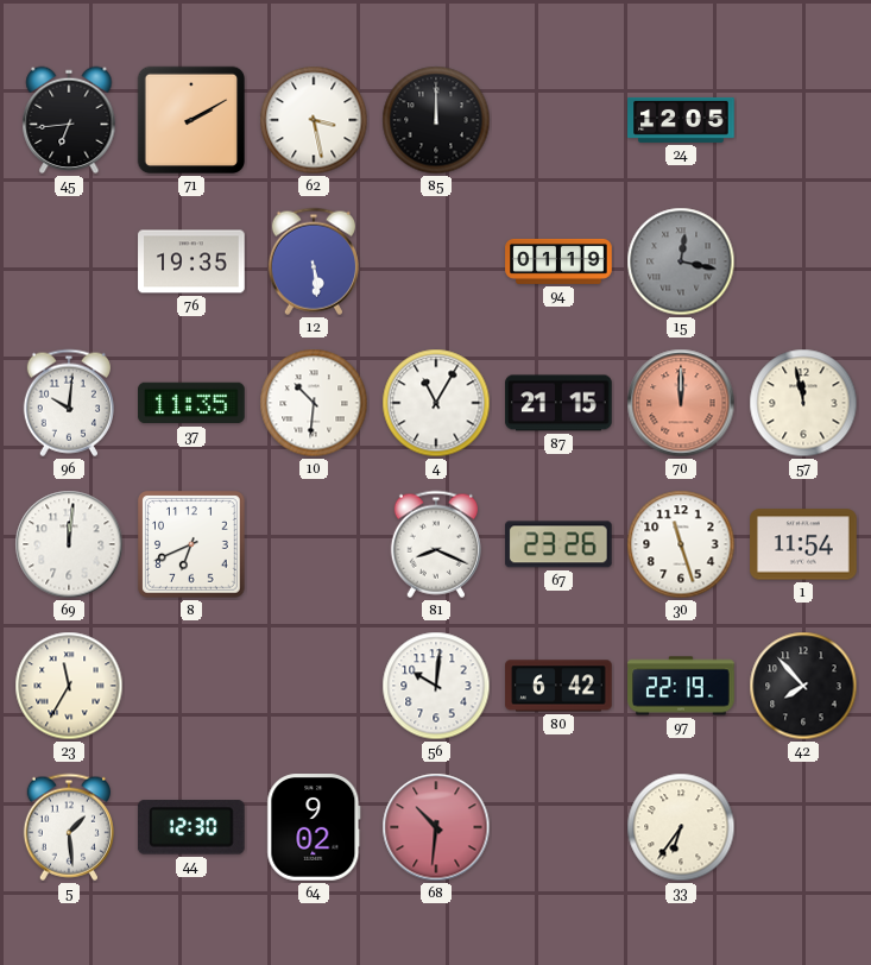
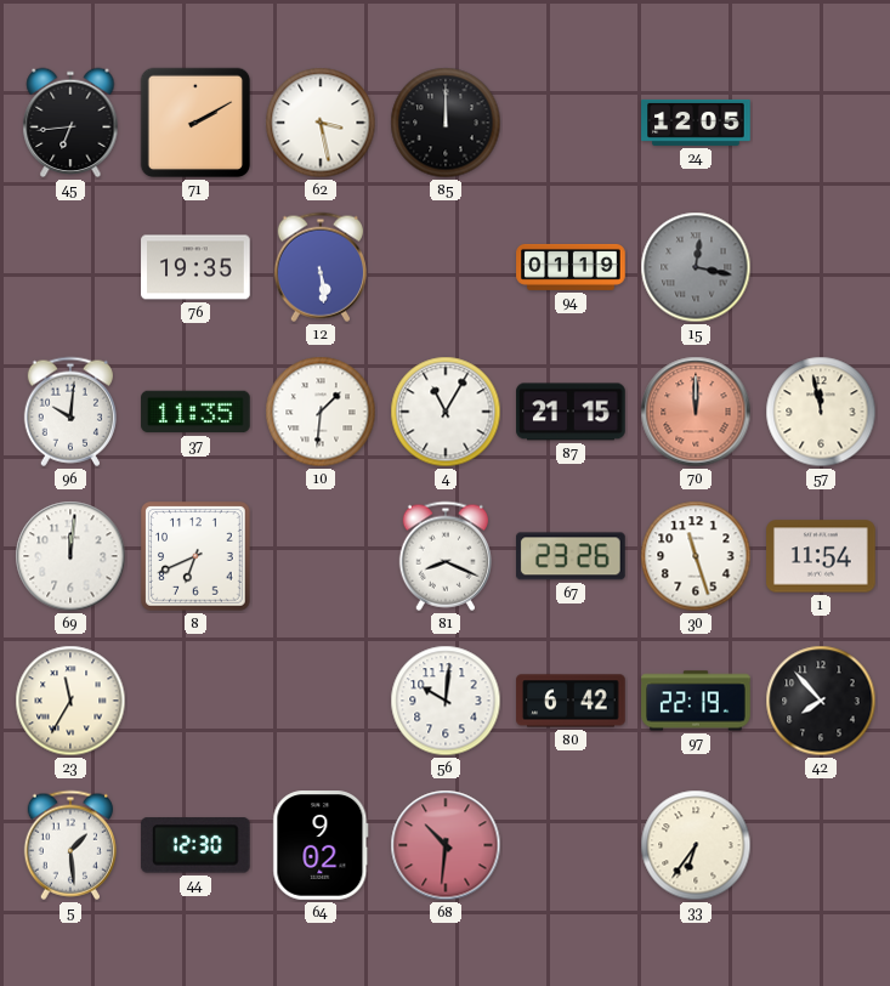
10: 10:31 -> 1:31
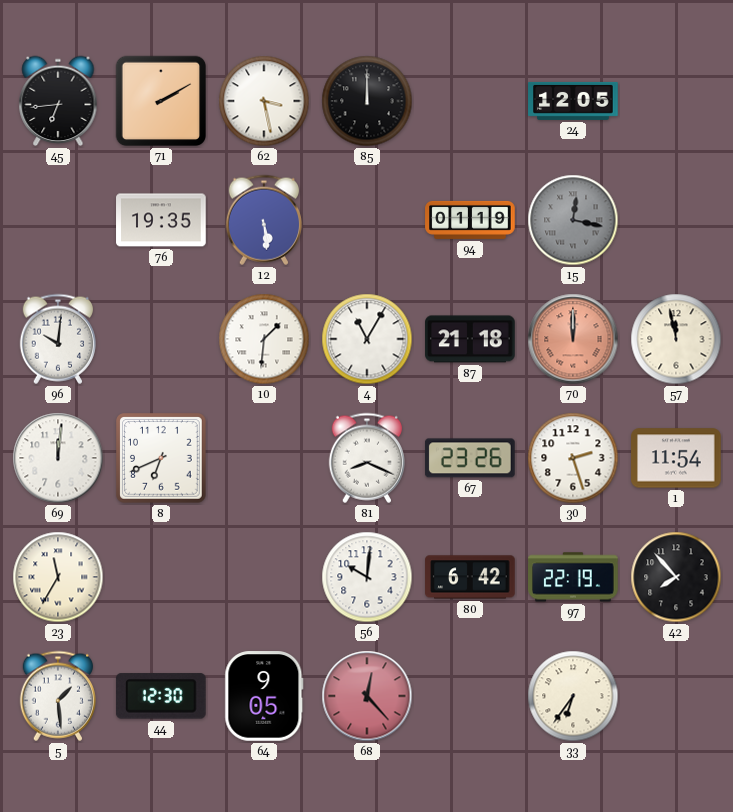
37: 11:35 -> none
87: 21:15 -> 21:18
30: 11:27 -> 2:27
64: 9:02 -> 9:05
68: 10:31 -> 12:23
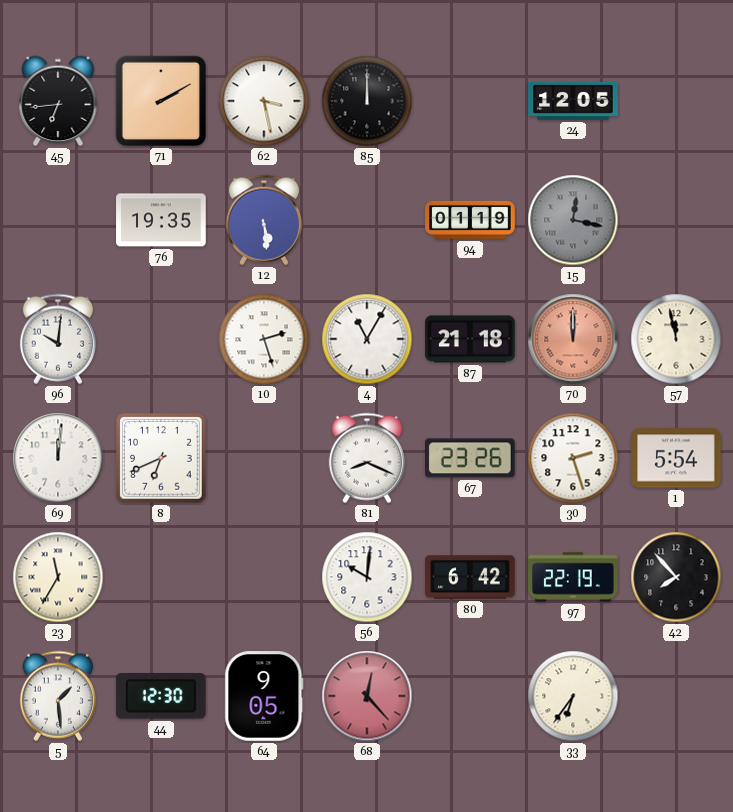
10: 1:31 -> 2:27
1: 11:54 -> 5:54
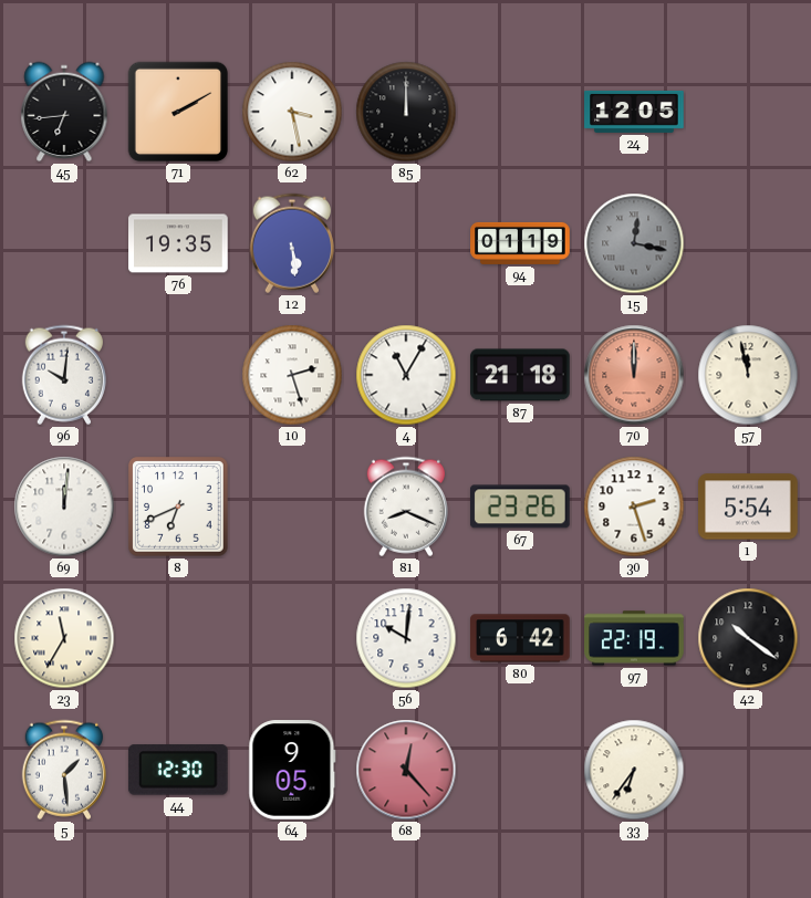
42: 7:53 -> 10:21
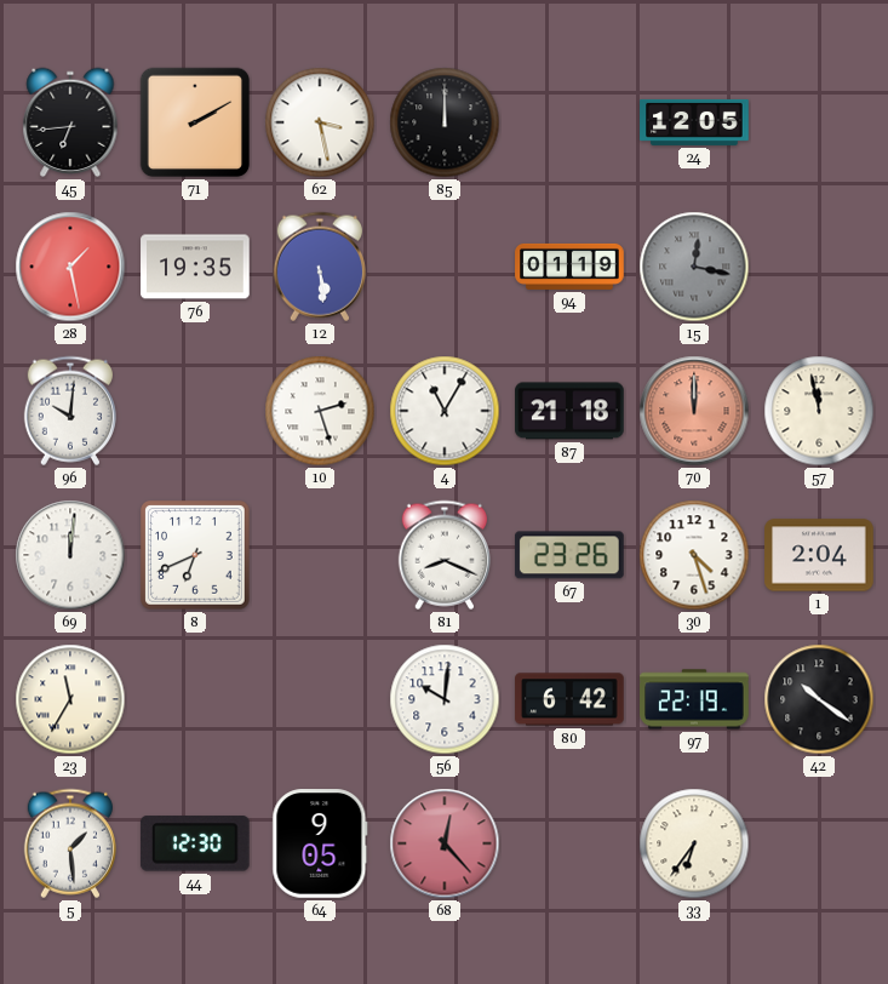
28: none -> 1:28
30: 2:27 -> 4:27
1: 5:54 -> 2:04
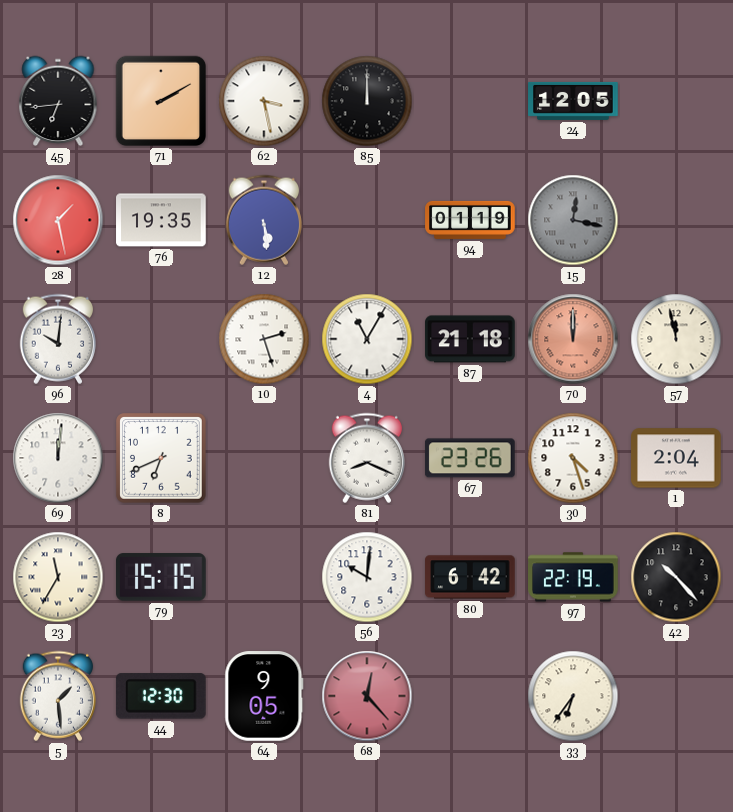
79: none -> 15:15
42: 10:21 -> 10:23
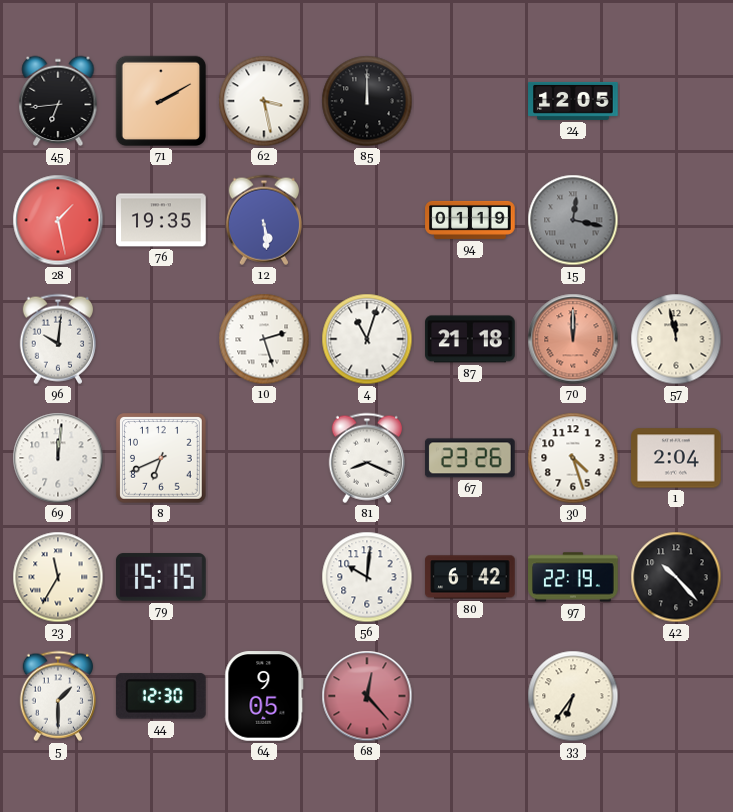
4: 11:05 -> 11:03
5: 1:29 -> 1:30
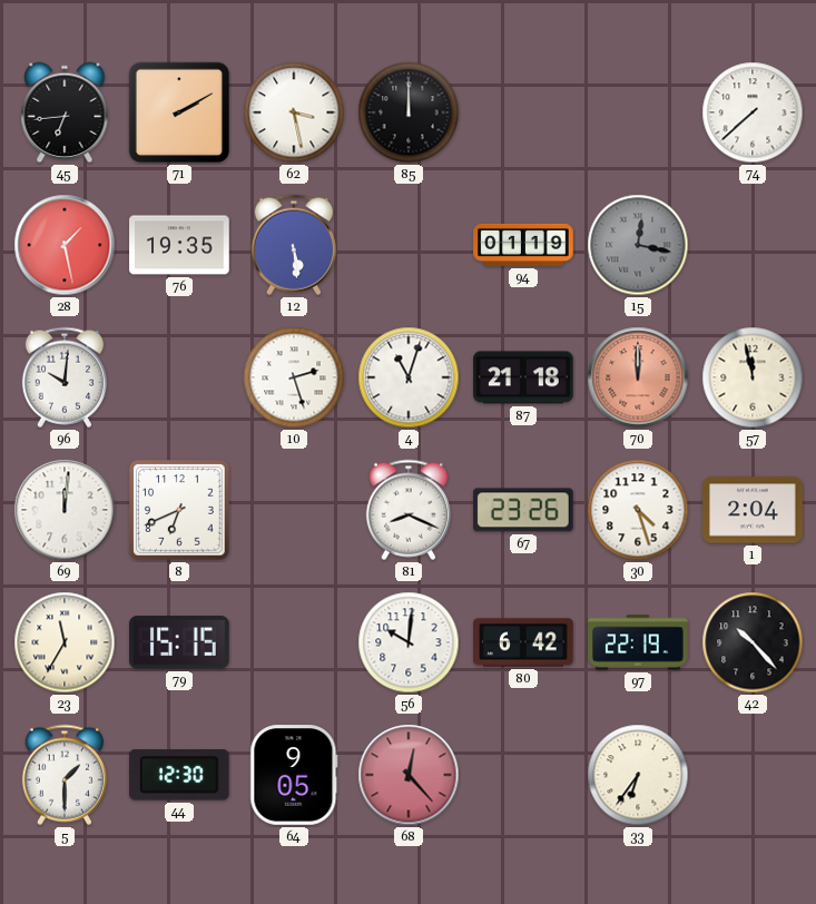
24: 12:05 -> none
74: none -> 7:38
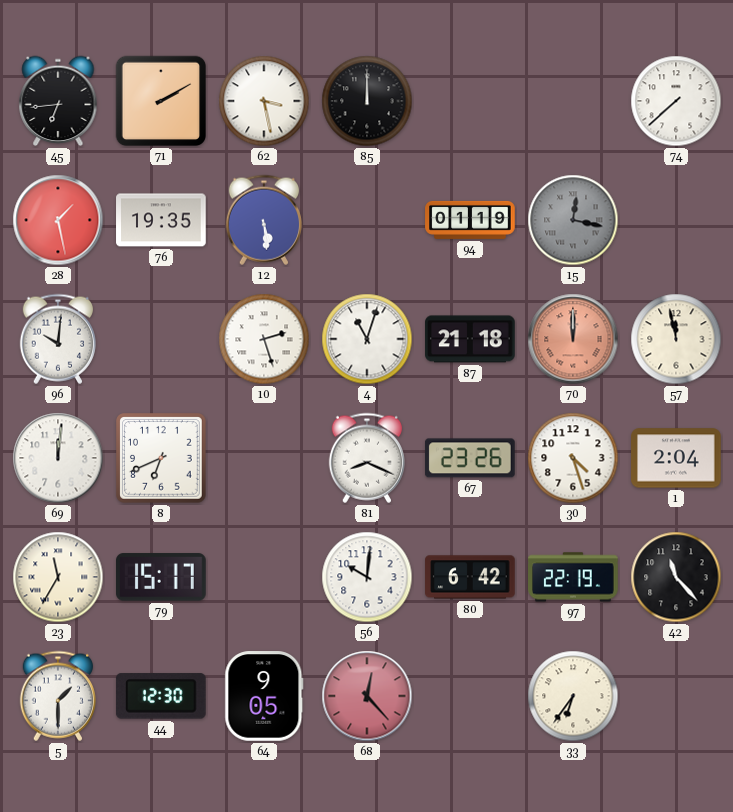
79: 15:15 -> 15:17
42: 10:23 -> 11:23
